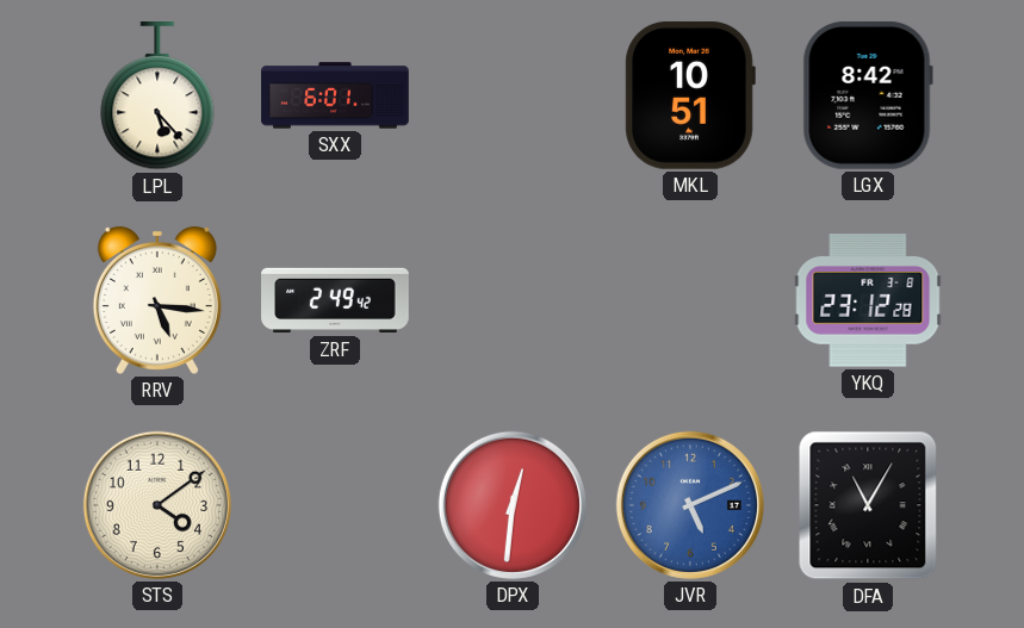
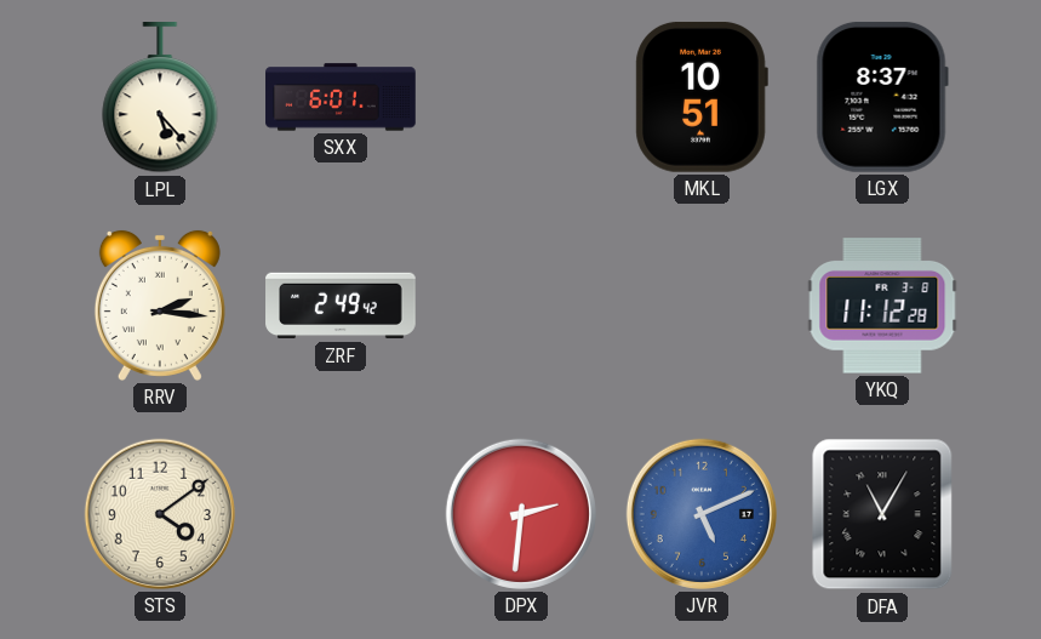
LGX: 8:42 -> 8:37
RRV: 5:16 -> 2:16
YKQ: 23:12 -> 11:12
DPX: 12:31 -> 2:31
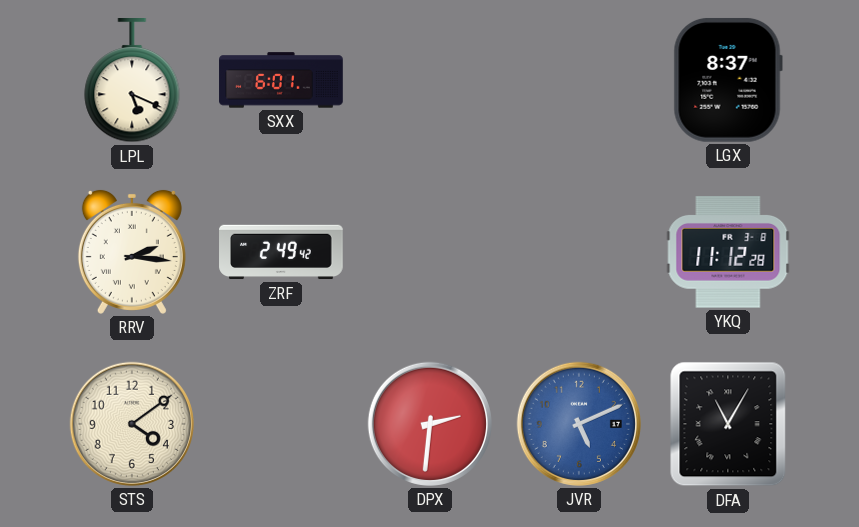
LPL: 5:23 -> 5:19
MKL: 10:51 -> none
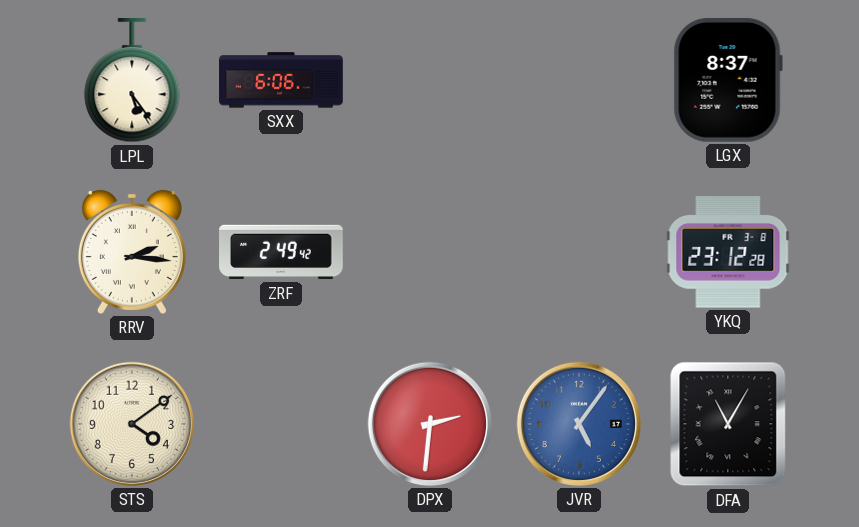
LPL: 5:19 -> 5:24
SXX: 6:01 -> 6:06
YKQ: 11:12 -> 23:12
JVR: 5:11 -> 5:06
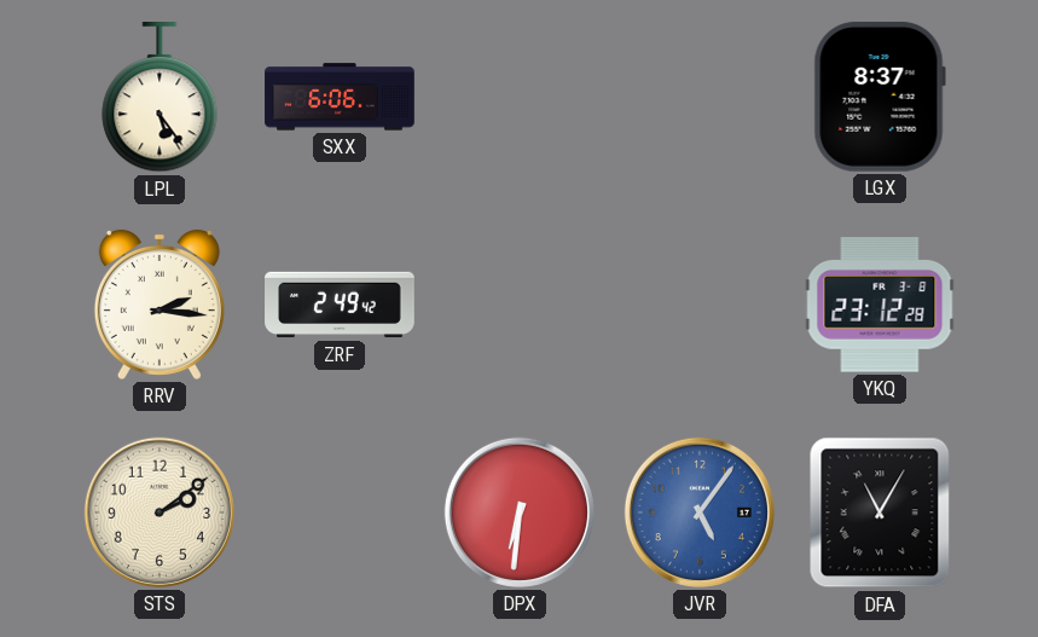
STS: 4:09 -> 2:09
DPX: 2:31 -> 6:31
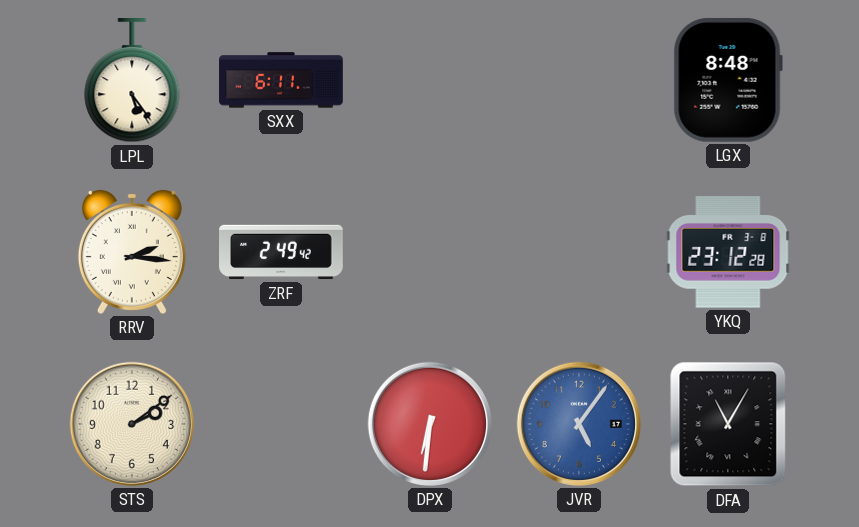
SXX: 6:06 -> 6:11
LGX: 8:37 -> 8:48
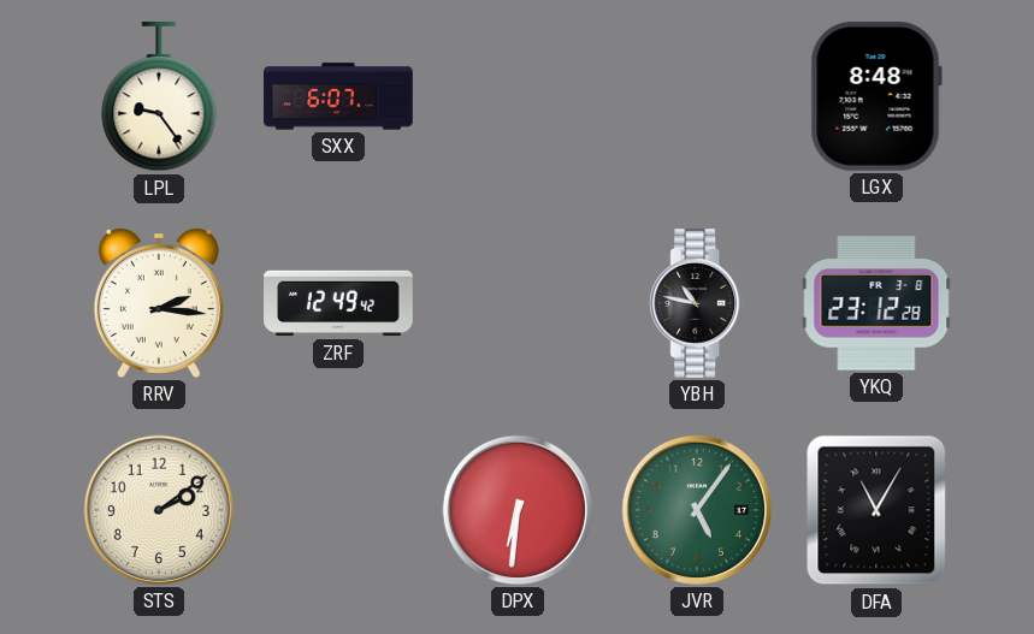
LPL: 5:24 -> 9:24
SXX: 6:11 -> 6:07
ZRF: 2:49 -> 12:49
YBH: none -> 10:47
JVR dial: blue -> green
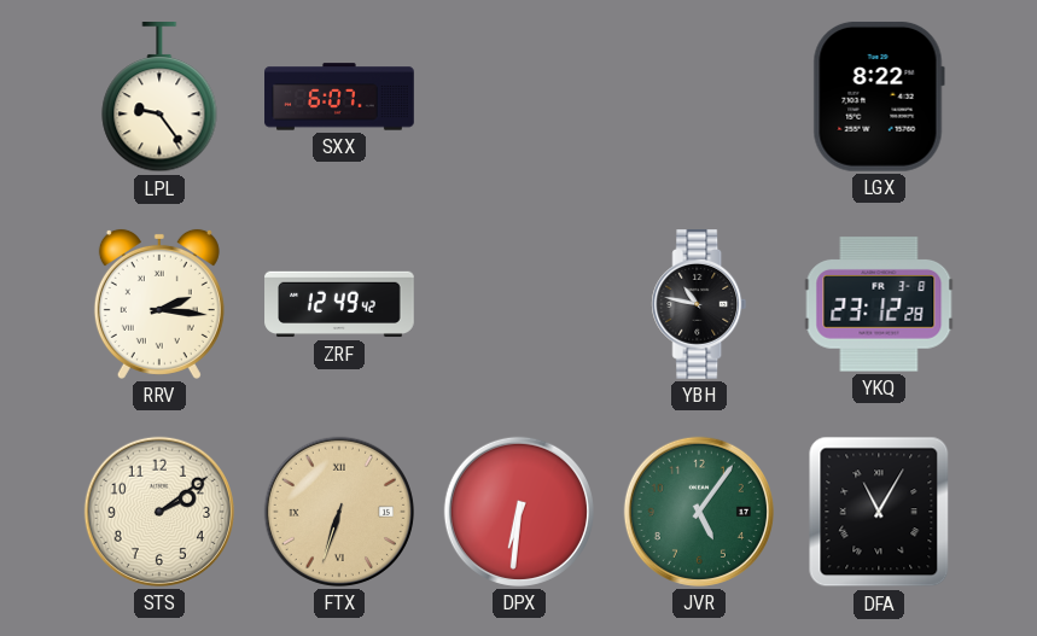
LGX: 8:48 -> 8:22
FTX: none -> 6:33
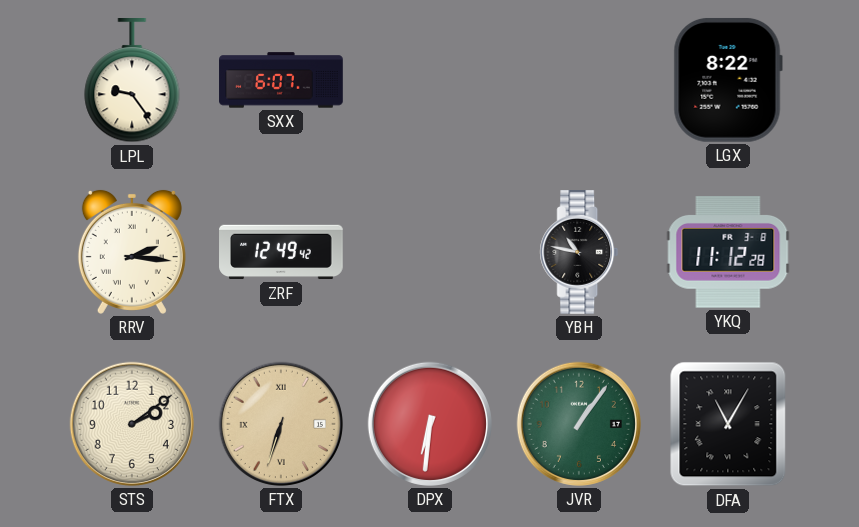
YKQ: 23:12 -> 11:12
JVR: 5:06 -> 1:06
